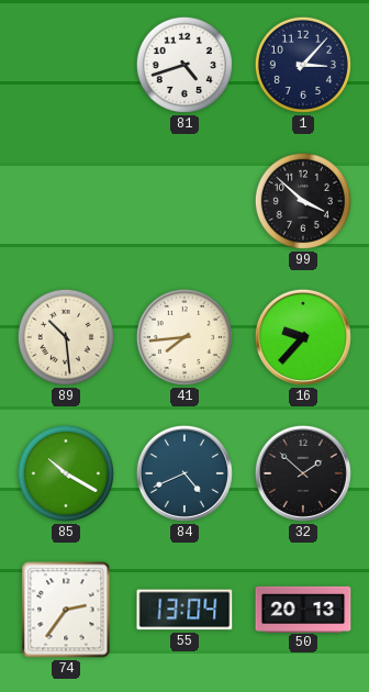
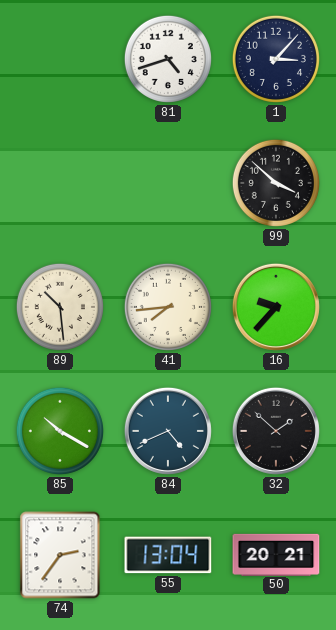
50: 20:13 -> 20:21
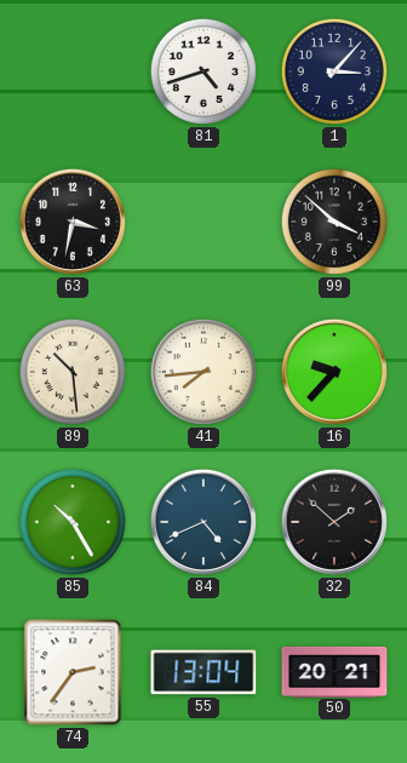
63: none -> 3:32
85: 10:20 -> 10:25
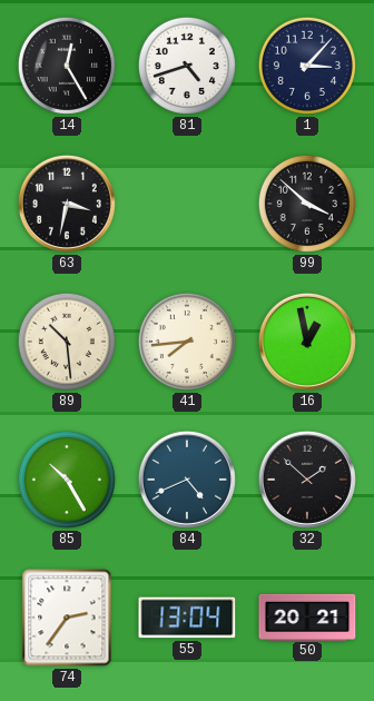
14: none -> 12:25
16: 9:37 -> 12:58
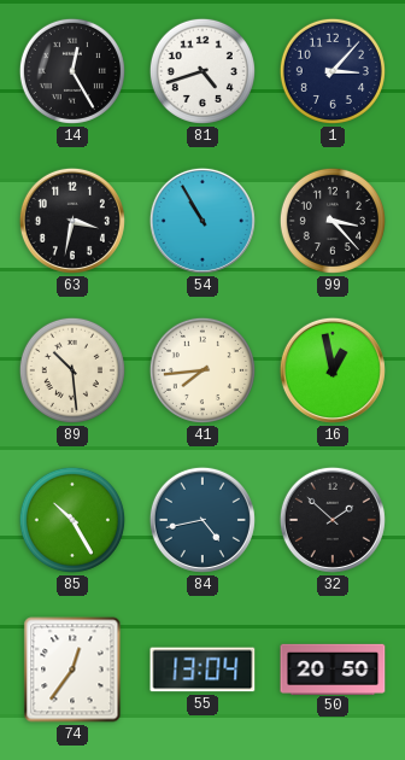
54: none -> 10:55
99: 3:52 -> 3:23
84: 4:41 -> 4:43
74: 2:36 -> 12:36
50: 20:21 -> 20:50
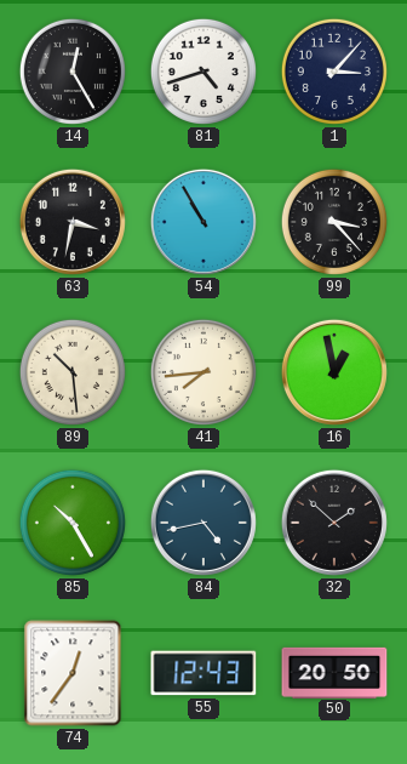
55: 13:04 -> 12:43
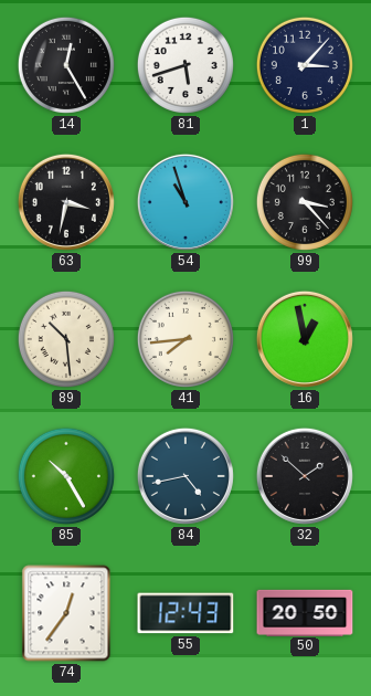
81: 4:42 -> 5:42
54: 10:55 -> 10:57
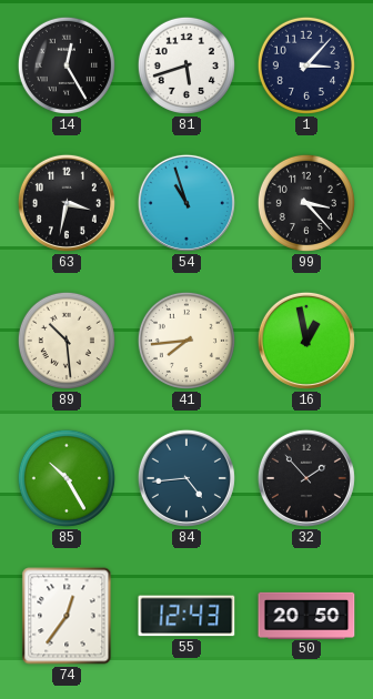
84: 4:43 -> 4:44
32: 1:52 -> 1:53
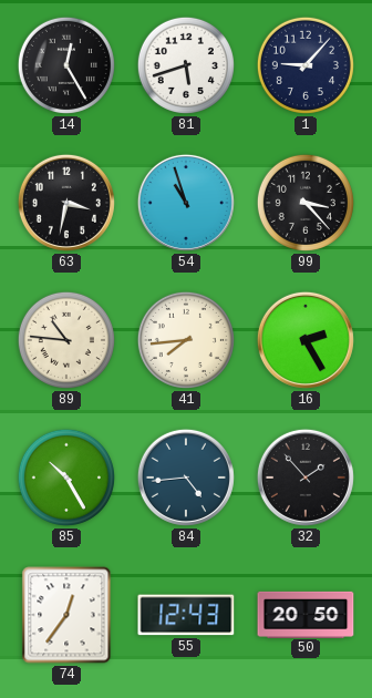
1: 3:07 -> 9:07
89: 10:29 -> 10:46
16: 12:58 -> 2:25
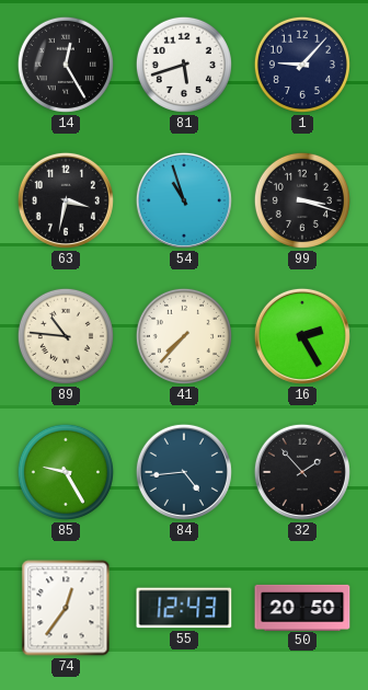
99: 3:23 -> 3:18
41: 7:44 -> 7:37
85: 10:25 -> 9:25
